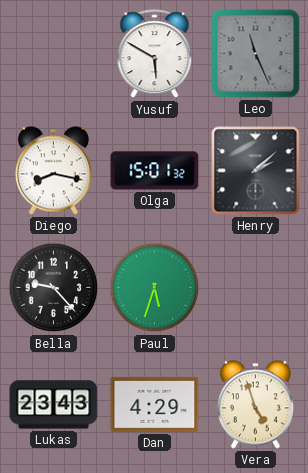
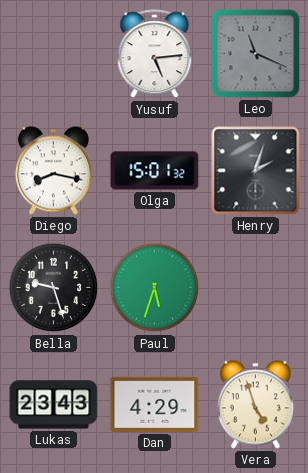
Yusuf: 5:50 -> 5:14
Leo: 11:26 -> 11:19
Henry: 2:08 -> 2:03
Bella: 9:23 -> 9:27
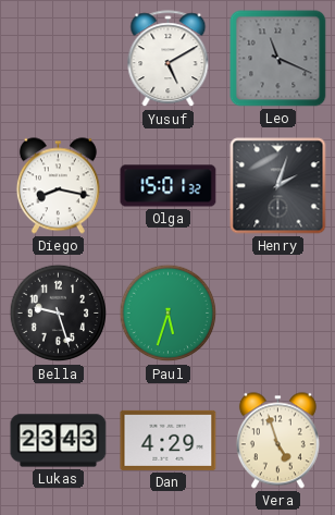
Yusuf: 5:14 -> 5:10
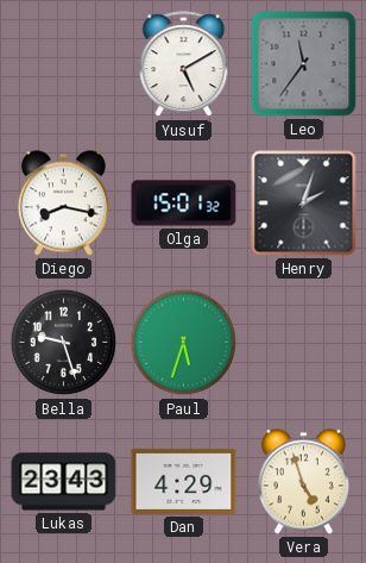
Leo: 11:19 -> 11:36
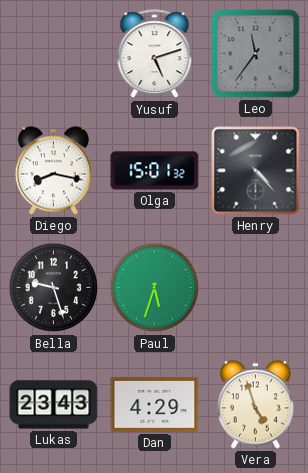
Yusuf: 5:10 -> 5:12
Henry: 2:03 -> 4:23
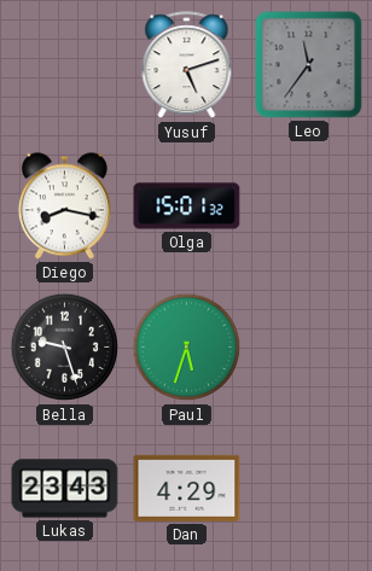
Henry: 4:23 -> none
Vera: 4:57 -> none
